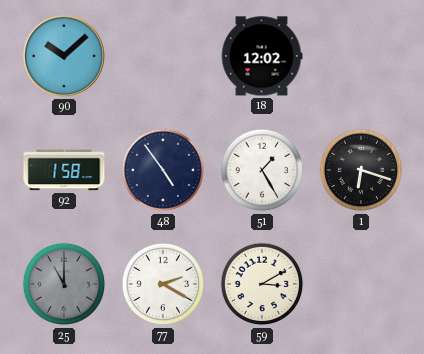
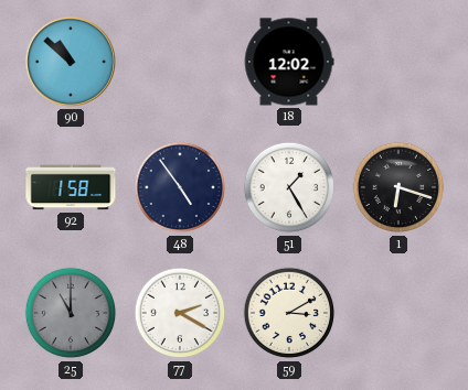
90: 10:08 -> 10:52
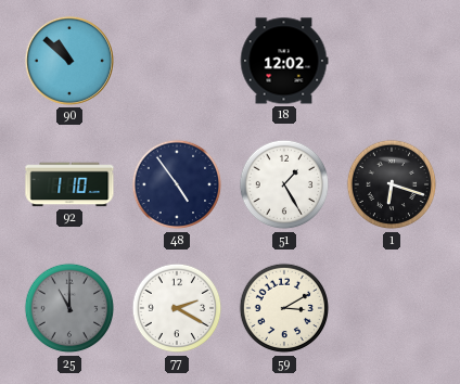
92: 1:58 -> 1:10
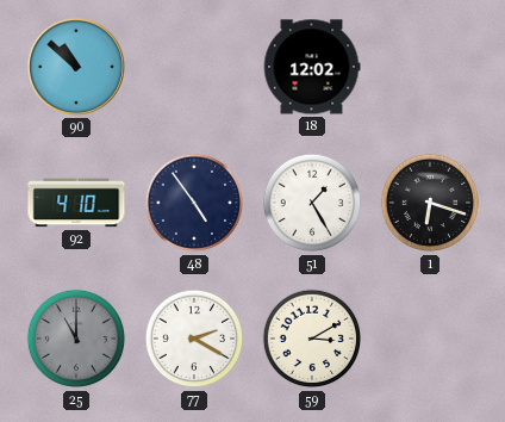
92: 1:10 -> 4:10
